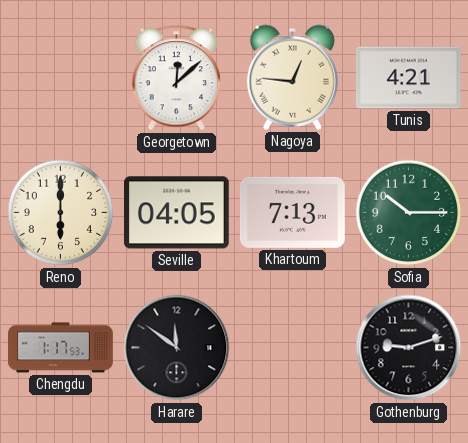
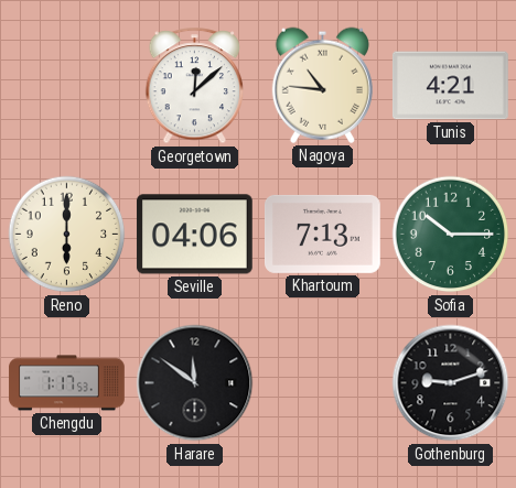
Nagoya: 12:46 -> 10:46
Seville: 04:05 -> 04:06
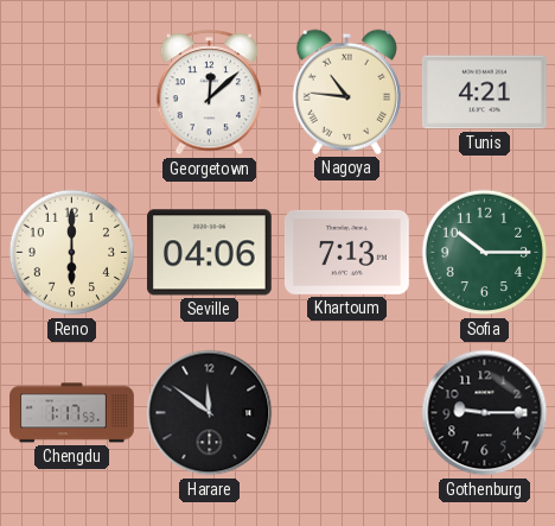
Gothenburg: 9:12 -> 9:15
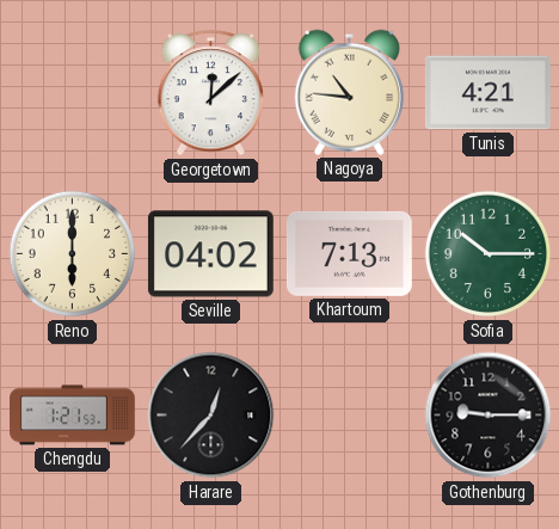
Seville: 04:06 -> 04:02
Chengdu: 1:17 -> 1:21
Harare: 11:51 -> 12:37
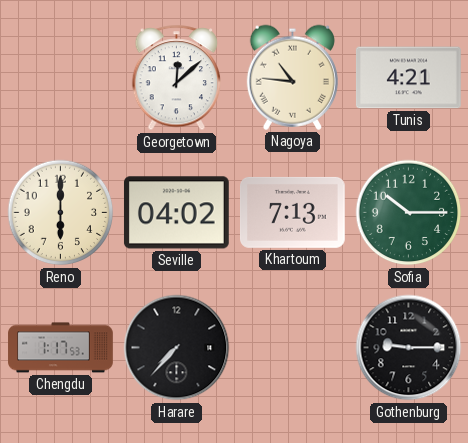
Chengdu: 1:21 -> 1:17
Harare: 12:37 -> 7:37
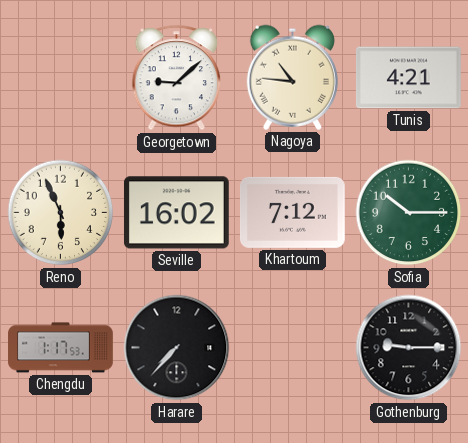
Georgetown: 12:08 -> 9:08
Reno: 6:00 -> 5:56
Seville: 04:02 -> 16:02
Khartoum: 7:13 -> 7:12
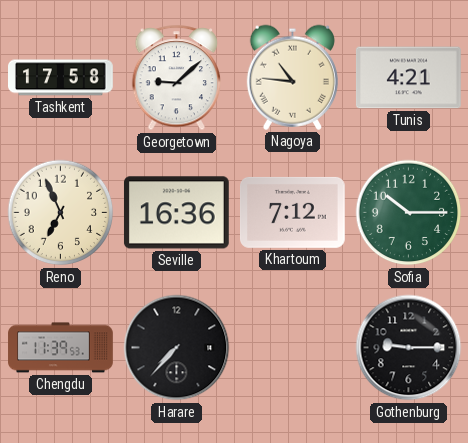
Tashkent: none -> 17:58
Reno: 5:56 -> 6:56
Seville: 16:02 -> 16:36
Chengdu: 1:17 -> 11:39
